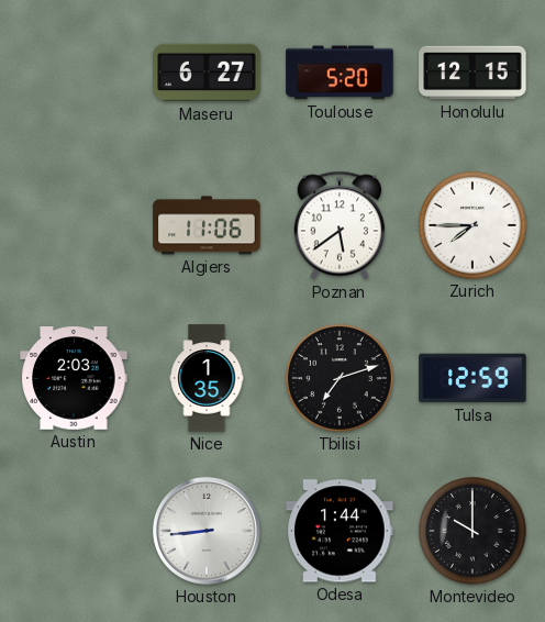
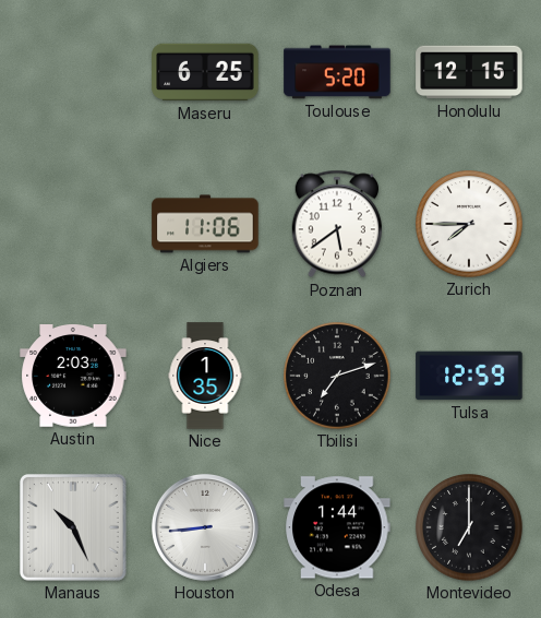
Maseru: 6:27 -> 6:25
Manaus: none -> 10:26
Montevideo: 10:00 -> 7:00
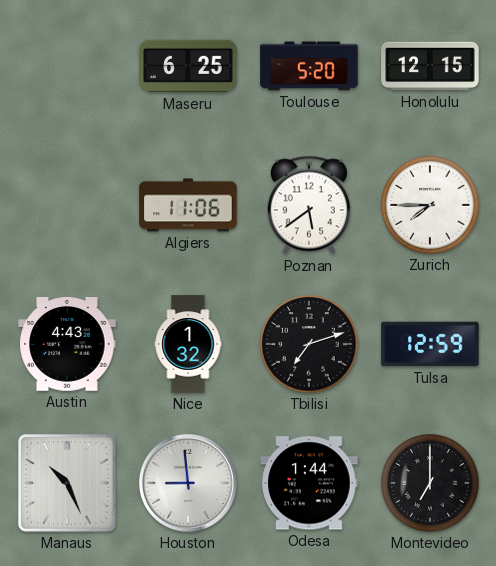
Austin: 2:03 -> 4:43
Nice: 1:35 -> 1:32
Houston: 8:44 -> 8:59
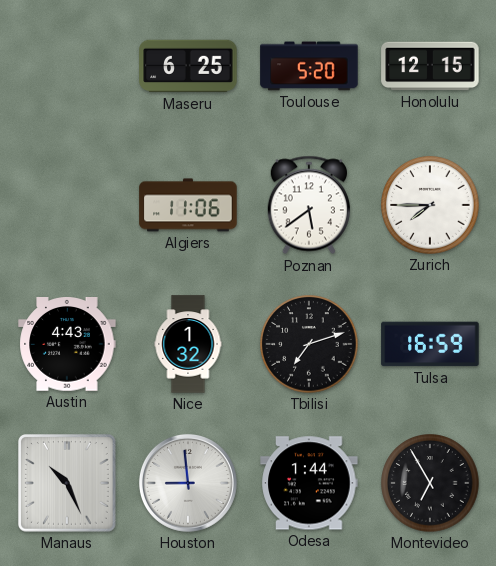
Tulsa: 12:59 -> 16:59
Montevideo: 7:00 -> 6:55
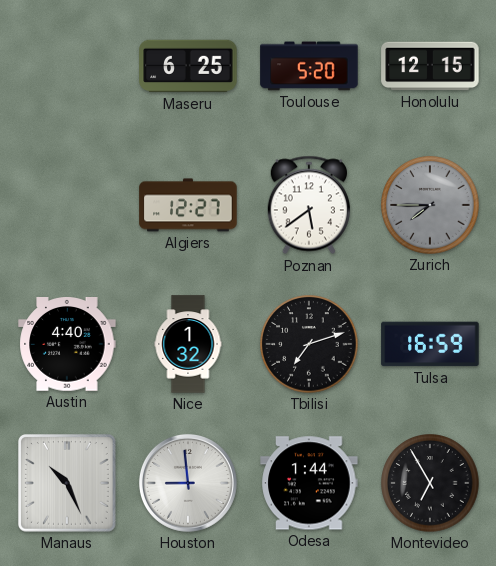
Algiers: 11:06 -> 12:27
Zurich dial: white -> grey
Austin: 4:43 -> 4:40
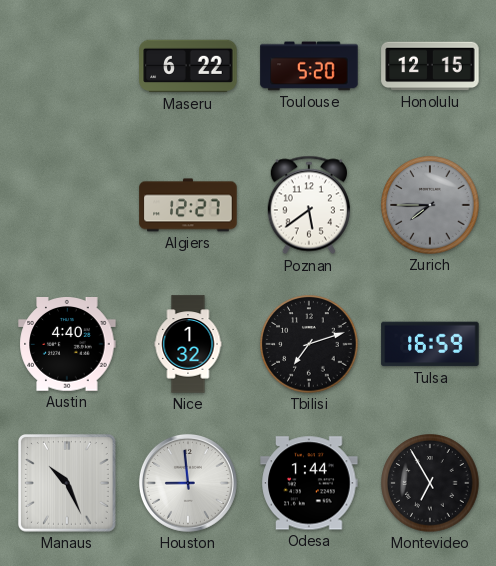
Maseru: 6:25 -> 6:22
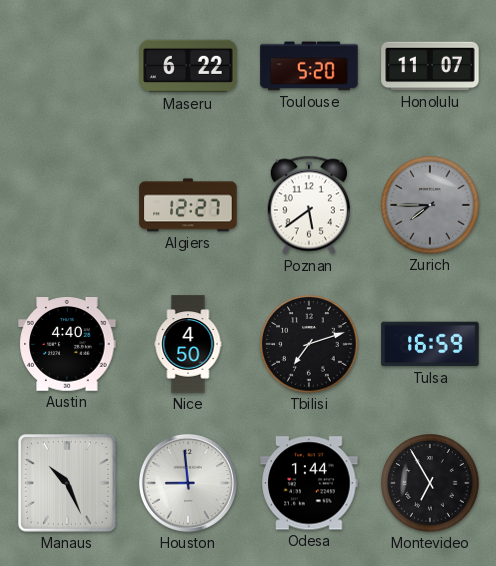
Honolulu: 12:15 -> 11:07
Nice: 1:32 -> 4:50
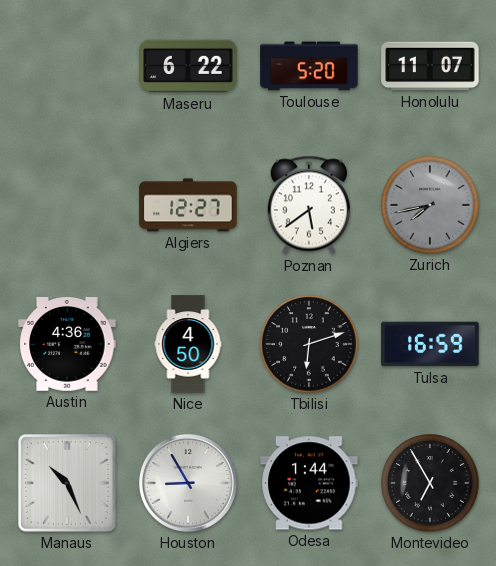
Zurich: 7:45 -> 7:43
Austin: 4:40 -> 4:36
Tbilisi: 7:12 -> 6:12
Houston: 8:59 -> 8:55
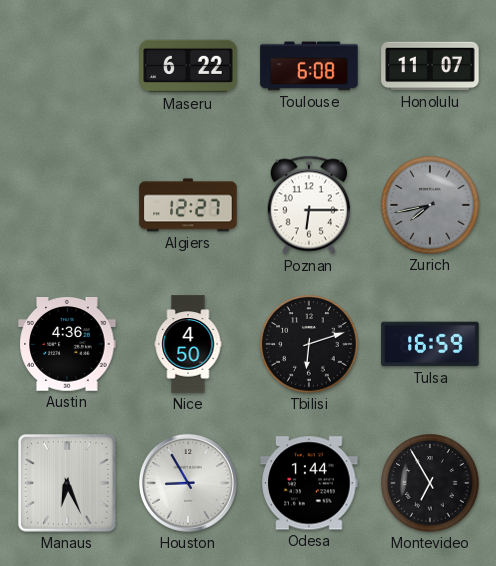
Toulouse: 5:20 -> 6:08
Poznan: 5:39 -> 6:15
Manaus: 10:26 -> 6:26
